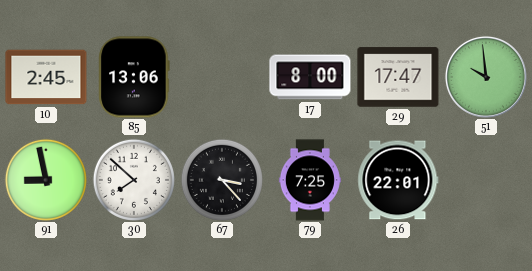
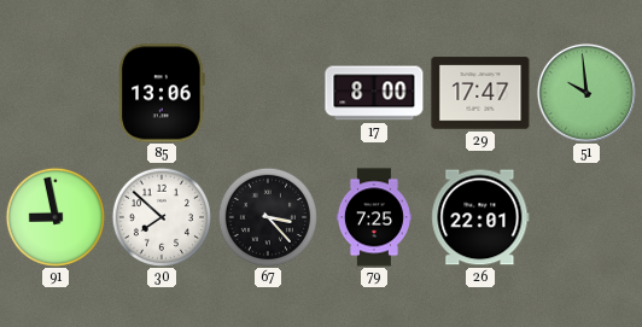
10: 2:45 -> none
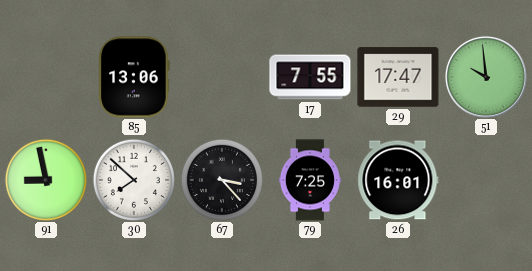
17: 8:00 -> 7:55
26: 22:01 -> 16:01
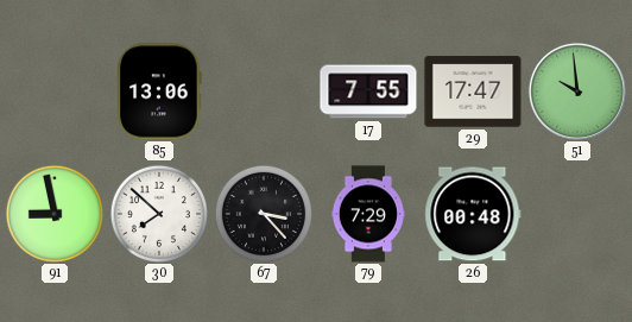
79: 7:25 -> 7:29
26: 16:01 -> 00:48
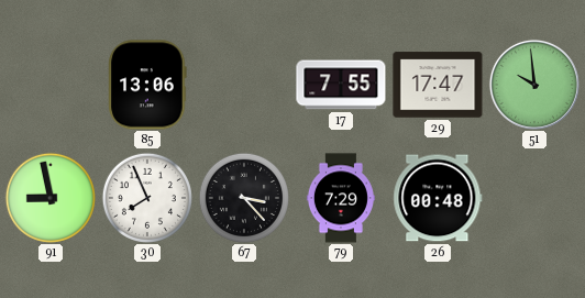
30: 7:52 -> 7:56
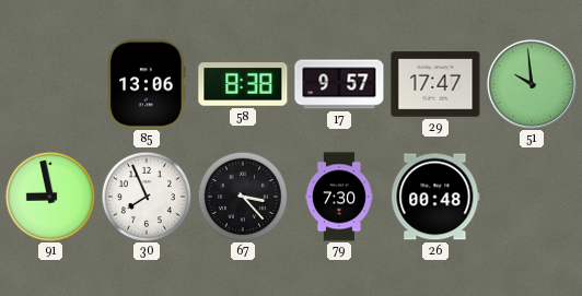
58: none -> 8:38
17: 7:55 -> 9:57
79: 7:29 -> 7:30
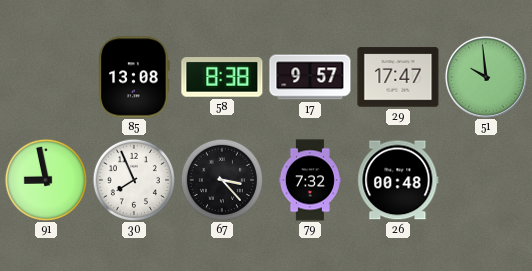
85: 13:06 -> 13:08
79: 7:30 -> 7:32
